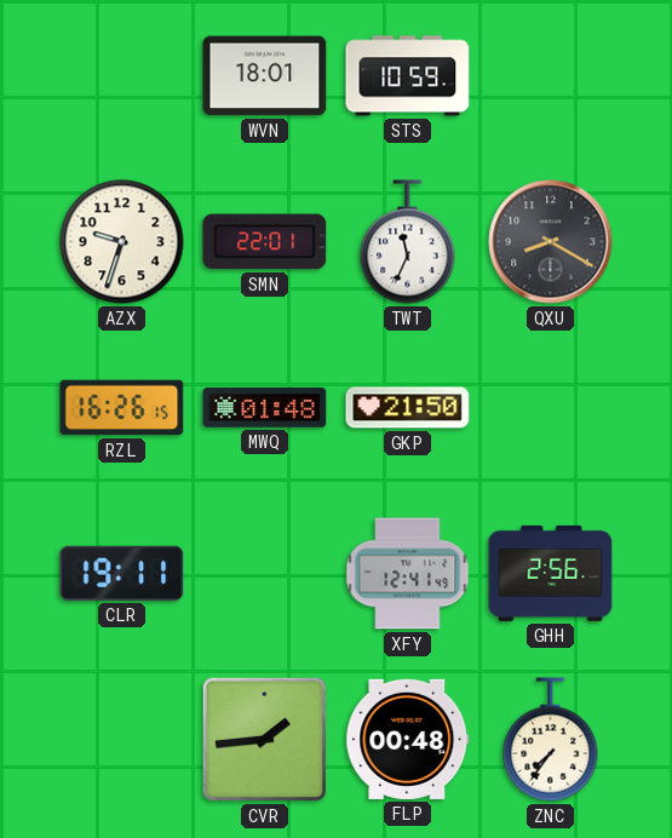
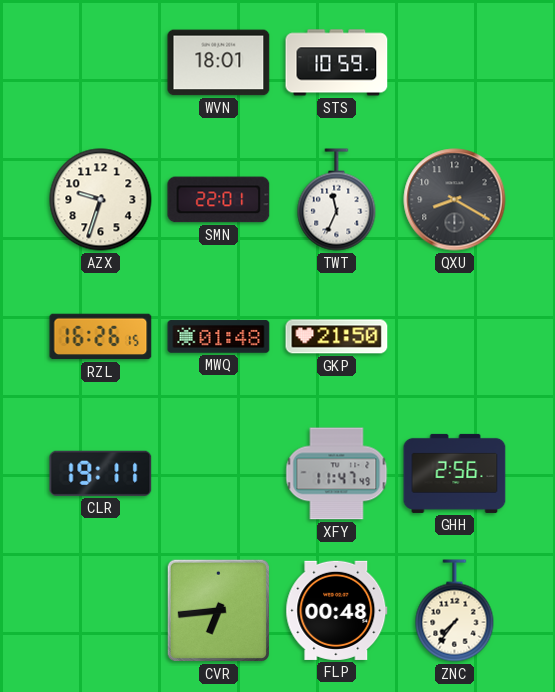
XFY: 12:41 -> 11:47
CVR: 1:44 -> 6:44
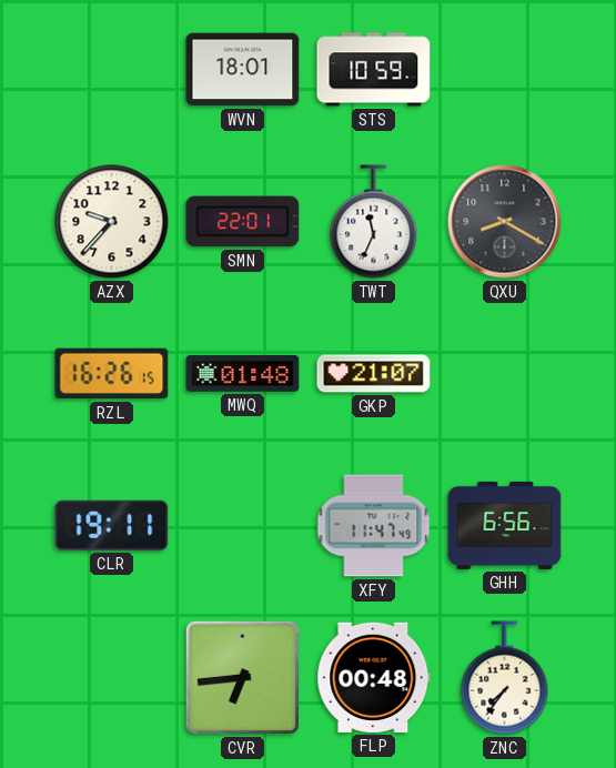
AZX: 9:33 -> 9:37
GKP: 21:50 -> 21:07
GHH: 2:56 -> 6:56
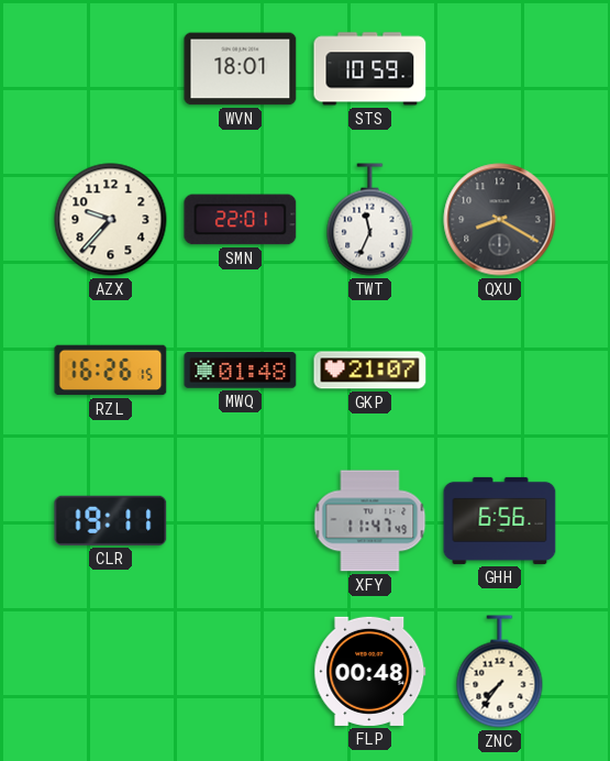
CVR: 6:44 -> none
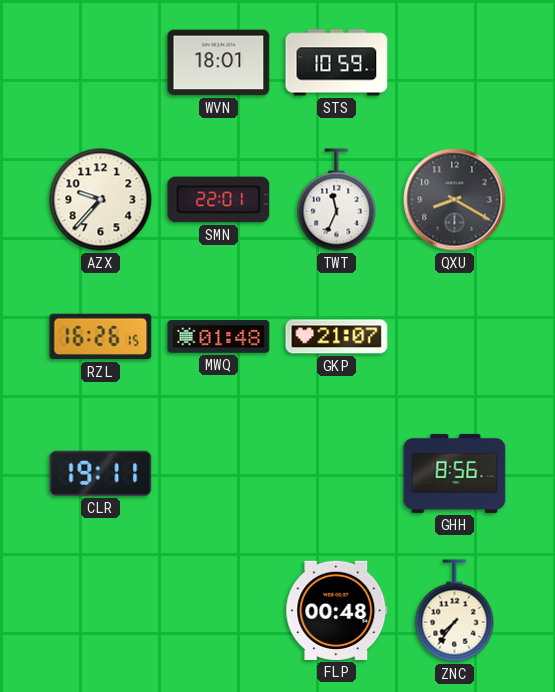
XFY: 11:47 -> none
GHH: 6:56 -> 8:56
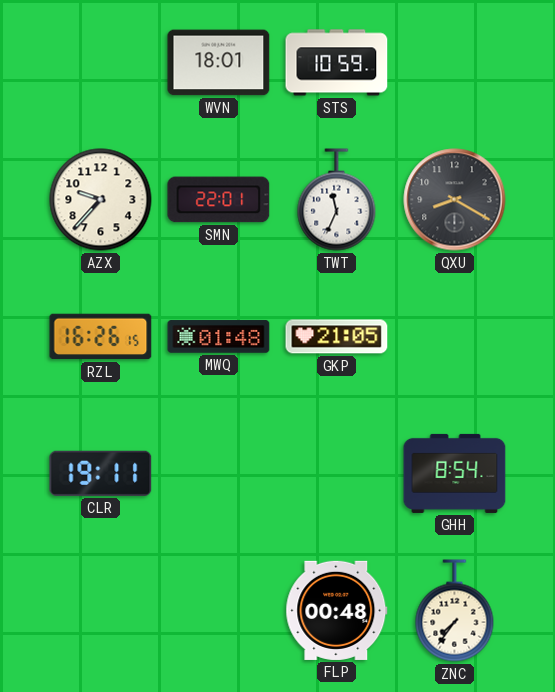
GKP: 21:07 -> 21:05
GHH: 8:56 -> 8:54
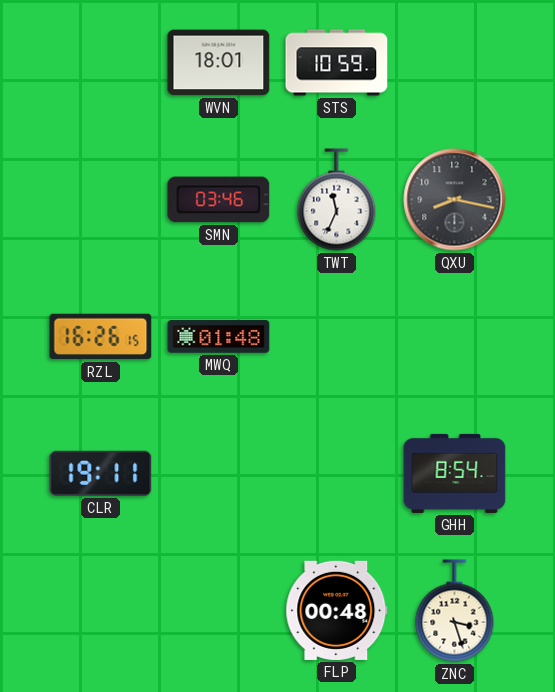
AZX: 9:37 -> none
SMN: 22:01 -> 03:46
QXU: 8:20 -> 8:17
GKP: 21:05 -> none
ZNC: 7:36 -> 3:27
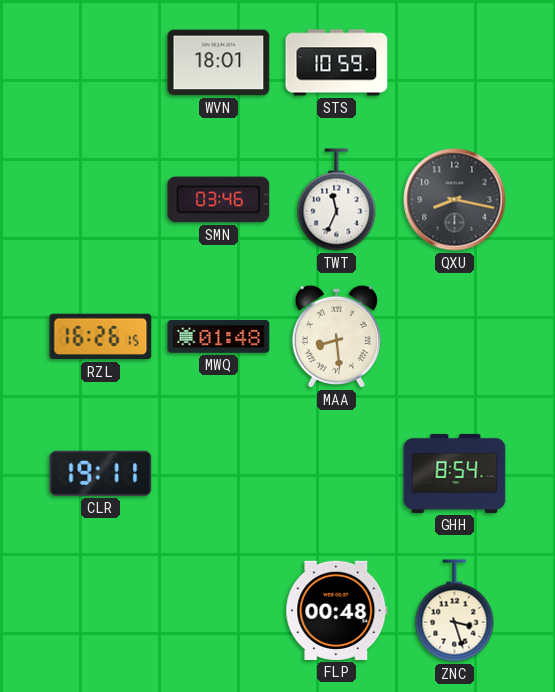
MAA: none -> 8:29
